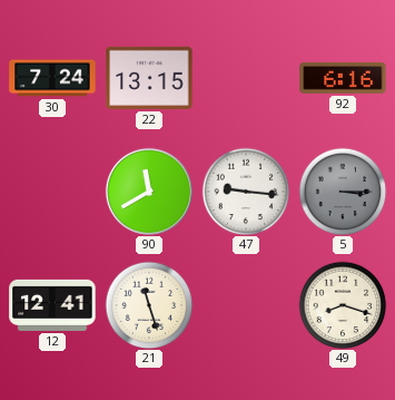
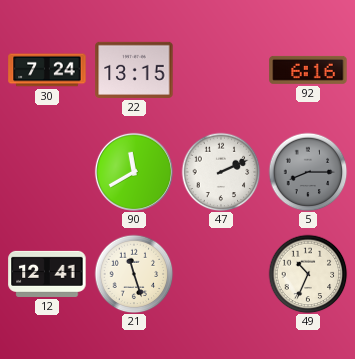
47: 9:16 -> 2:11
5: 3:15 -> 8:15
49: 8:18 -> 10:34
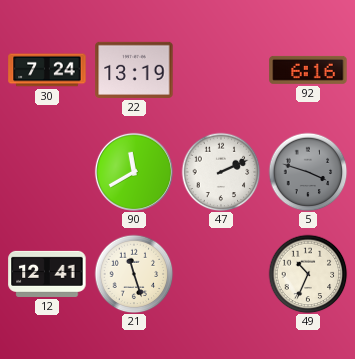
22: 13:15 -> 13:19
5: 8:15 -> 3:48
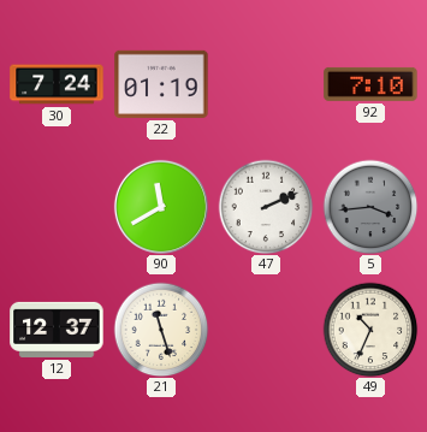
22: 13:19 -> 01:19
92: 6:16 -> 7:10
5: 3:48 -> 3:44
12: 12:41 -> 12:37
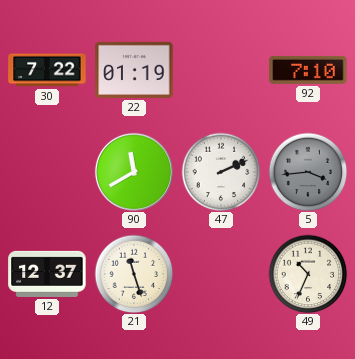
30: 7:24 -> 7:22
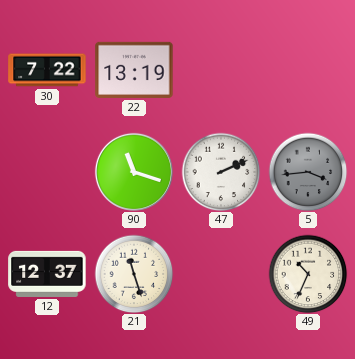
22: 01:19 -> 13:19
92: 7:10 -> none
90: 11:40 -> 11:18
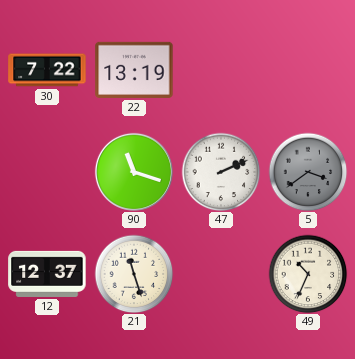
5: 3:44 -> 3:39
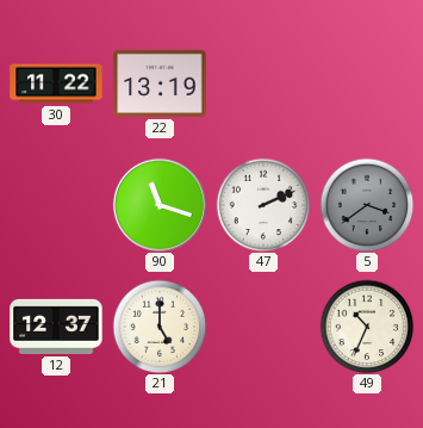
30: 7:22 -> 11:22
21: 11:27 -> 5:00
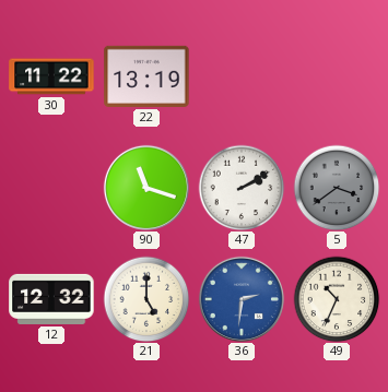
47: 2:11 -> 2:10
12: 12:37 -> 12:32
36: none -> 2:31
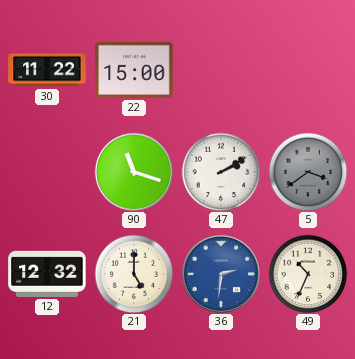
22: 13:19 -> 15:00
